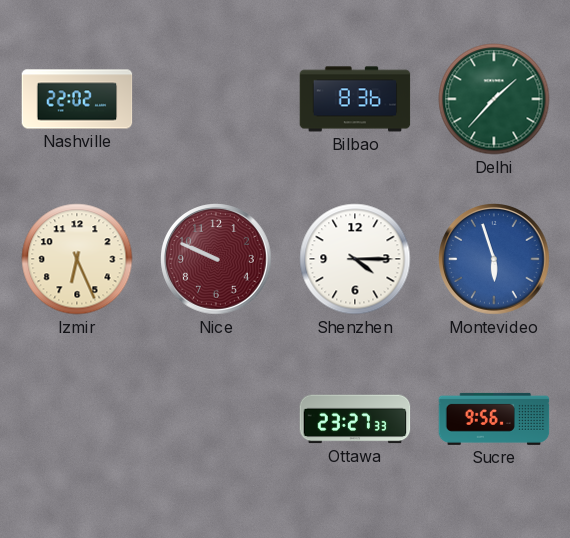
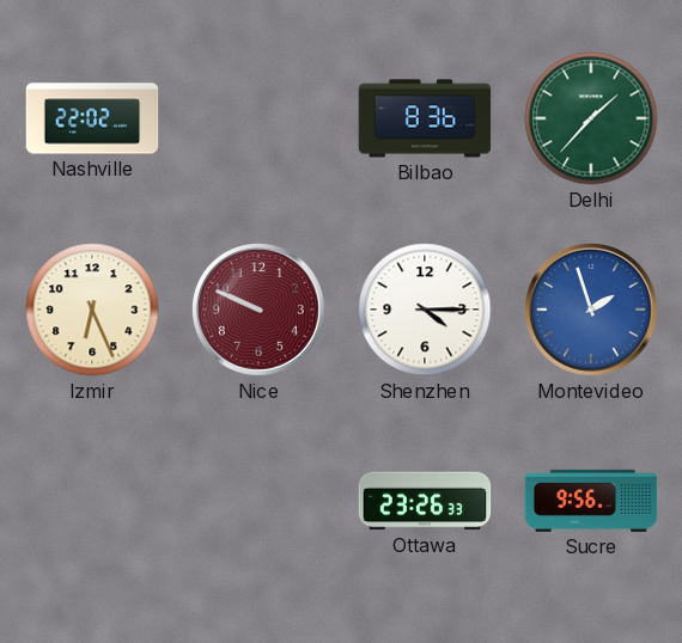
Montevideo: 5:57 -> 1:57
Ottawa: 23:27 -> 23:26
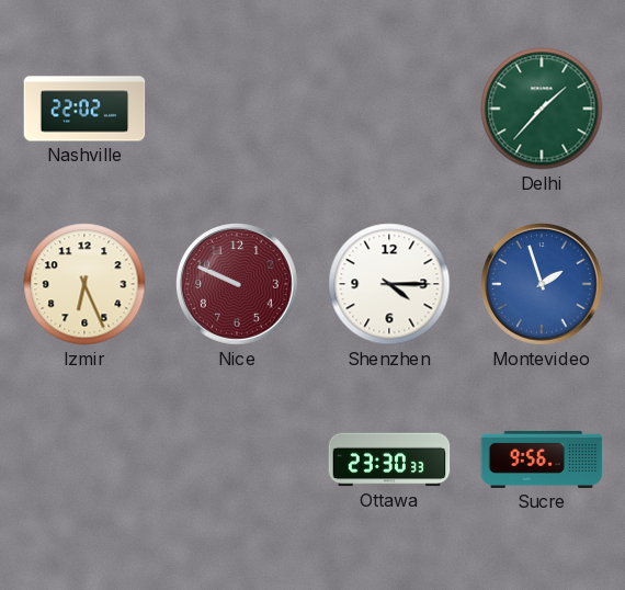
Bilbao: 8:36 -> none
Ottawa: 23:26 -> 23:30
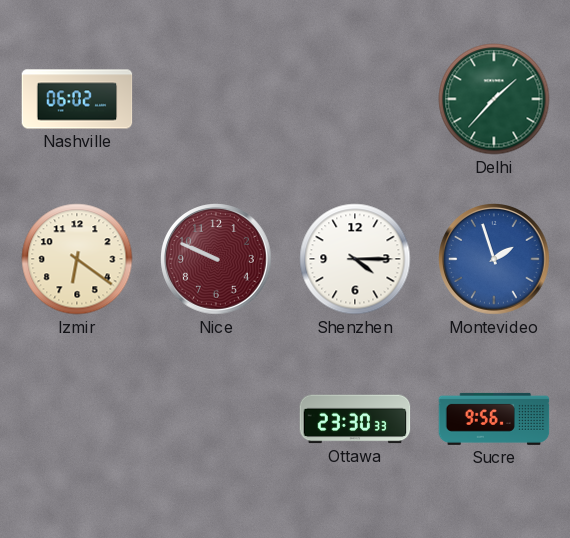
Nashville: 22:02 -> 06:02
Izmir: 6:26 -> 6:21
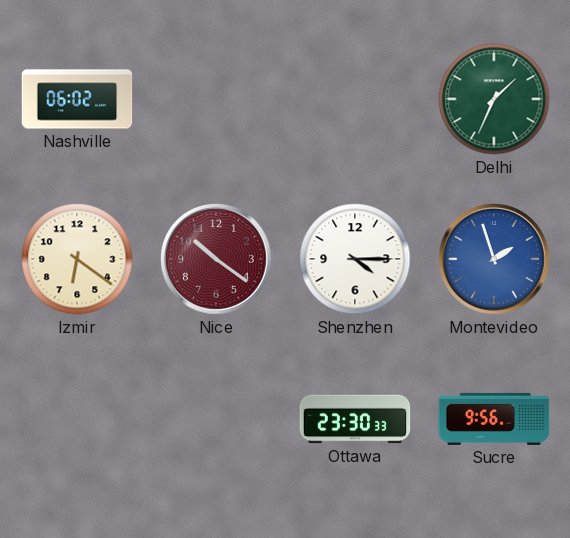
Delhi: 1:37 -> 1:34
Nice: 9:49 -> 10:21
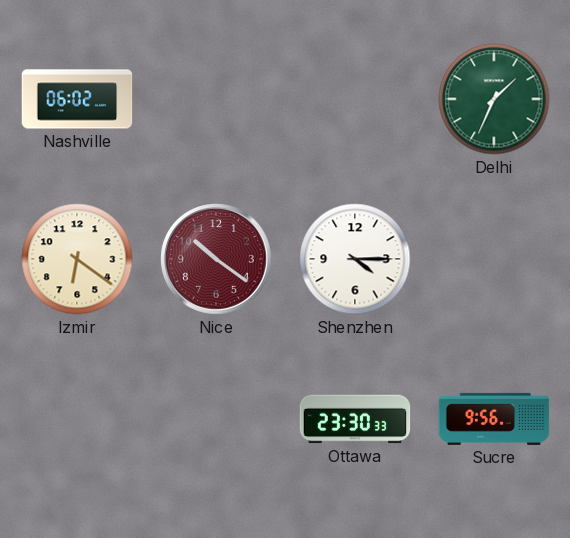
Montevideo: 1:57 -> none
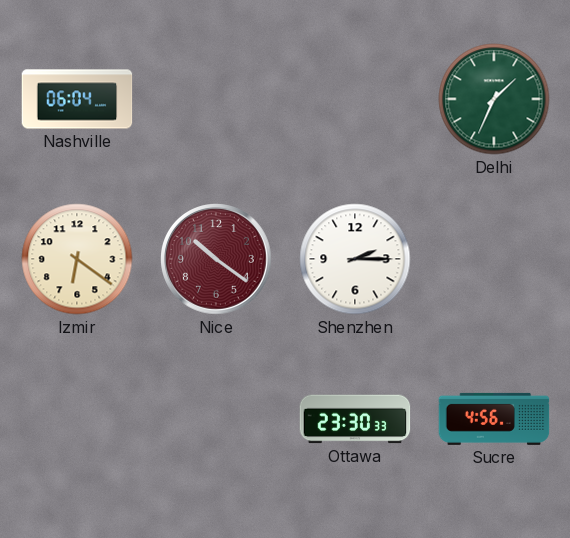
Nashville: 06:02 -> 06:04
Shenzhen: 4:15 -> 2:15
Sucre: 9:56 -> 4:56
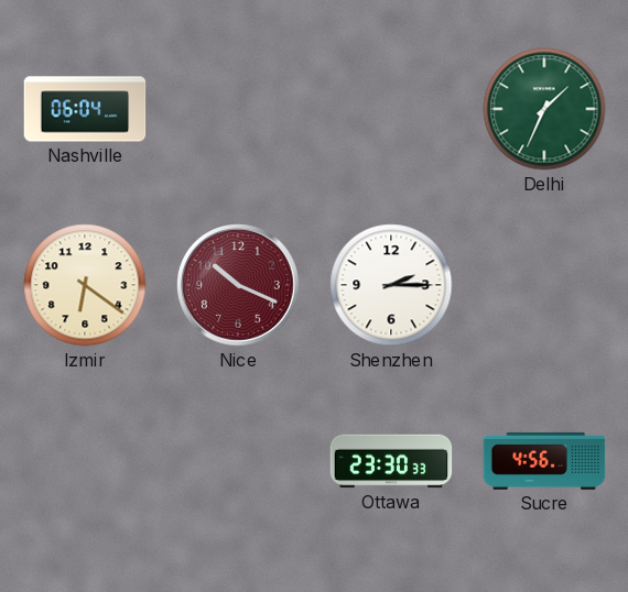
Nice: 10:21 -> 10:19
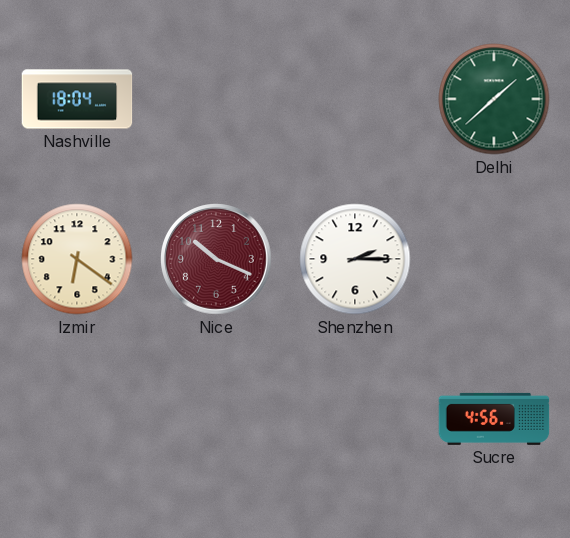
Nashville: 06:04 -> 18:04
Delhi: 1:34 -> 1:38
Ottawa: 23:30 -> none
